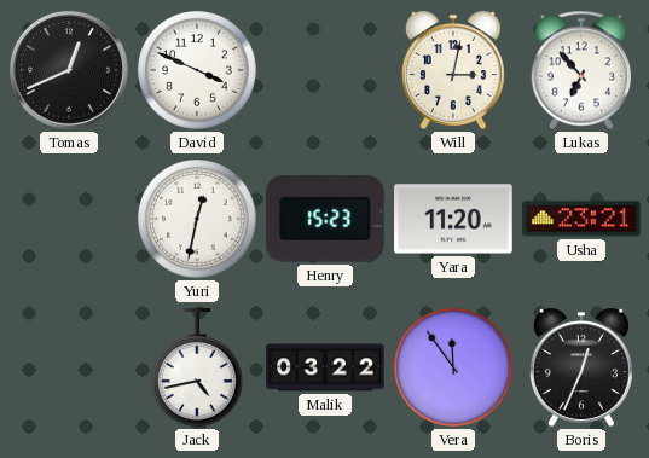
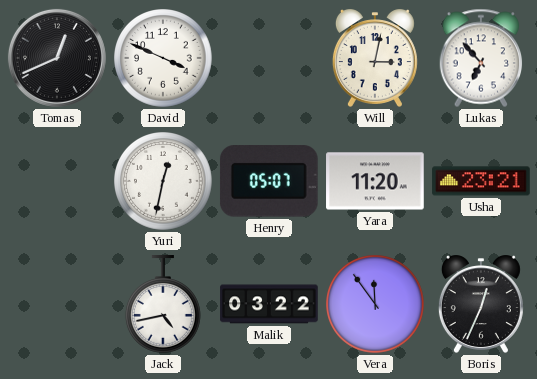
Henry: 15:23 -> 05:07
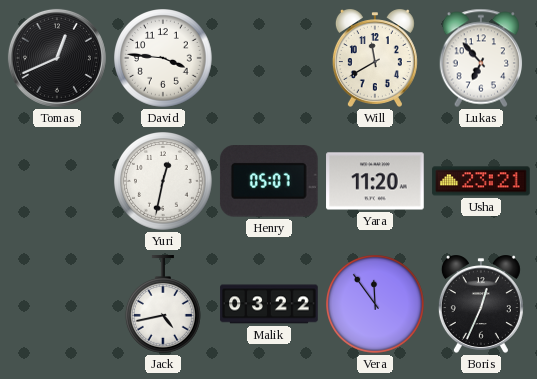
David: 3:49 -> 3:46
Will: 3:02 -> 11:40
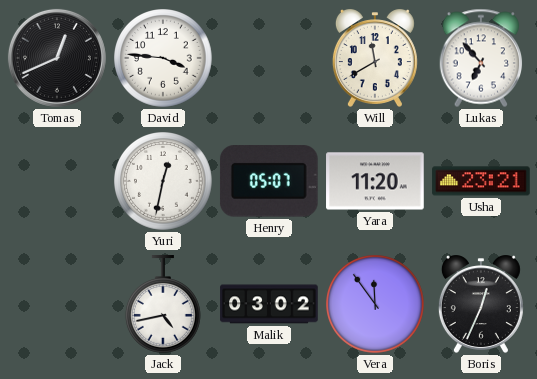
Malik: 03:22 -> 03:02
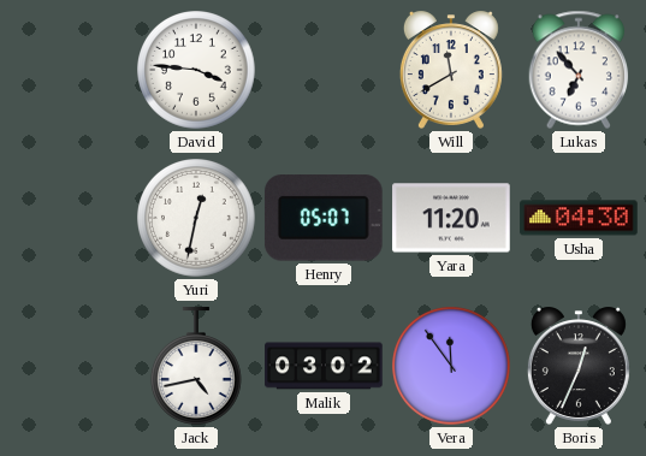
Tomas: 12:41 -> none
Usha: 23:21 -> 04:30
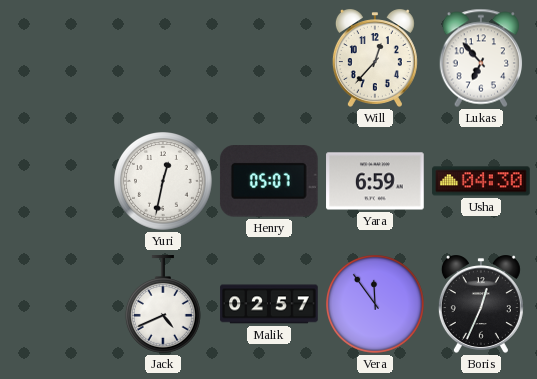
David: 3:46 -> none
Will: 11:40 -> 12:37
Yara: 11:20 -> 6:59
Jack: 4:43 -> 4:41
Malik: 03:02 -> 02:57
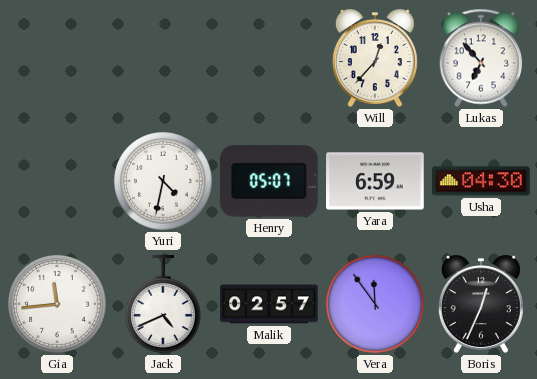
Yuri: 12:32 -> 4:32
Gia: none -> 11:44
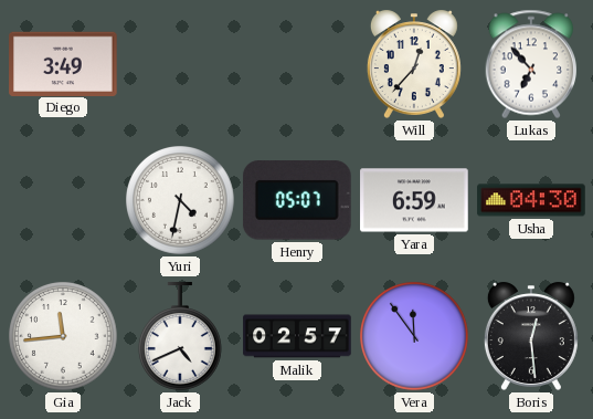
Diego: none -> 3:49
Boris: 12:34 -> 12:29
